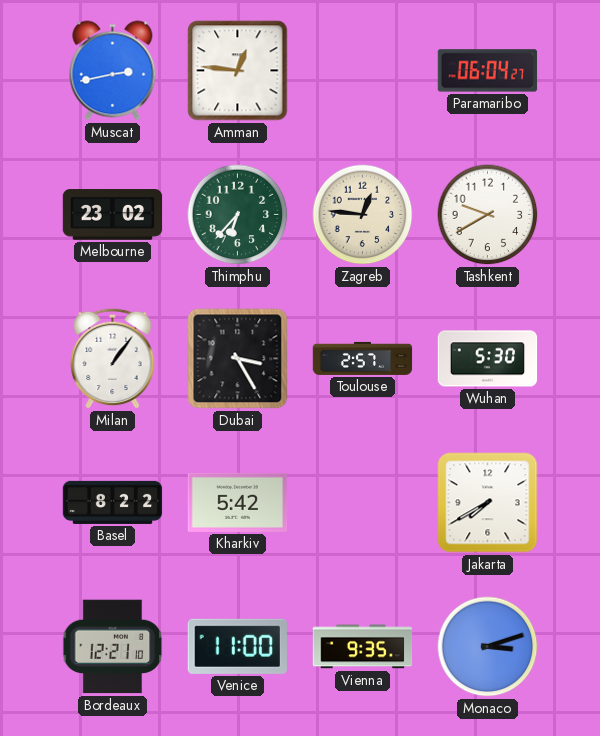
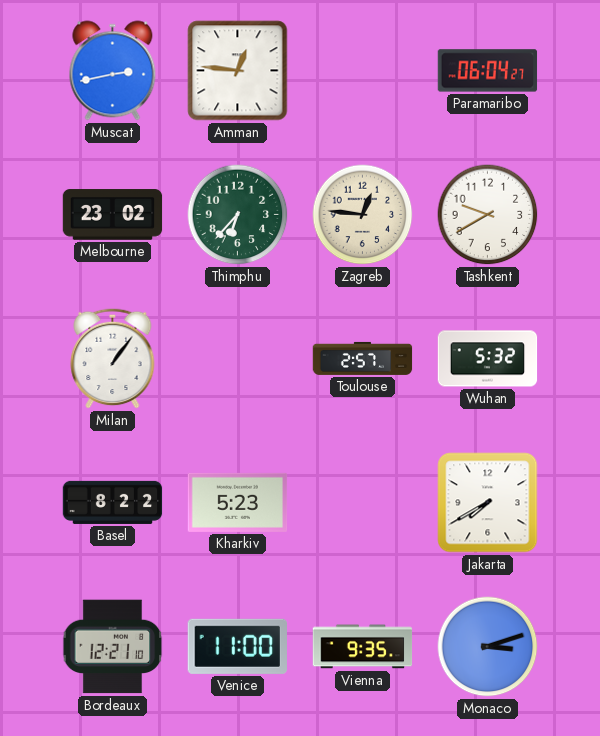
Dubai: 3:25 -> none
Wuhan: 5:30 -> 5:32
Kharkiv: 5:42 -> 5:23
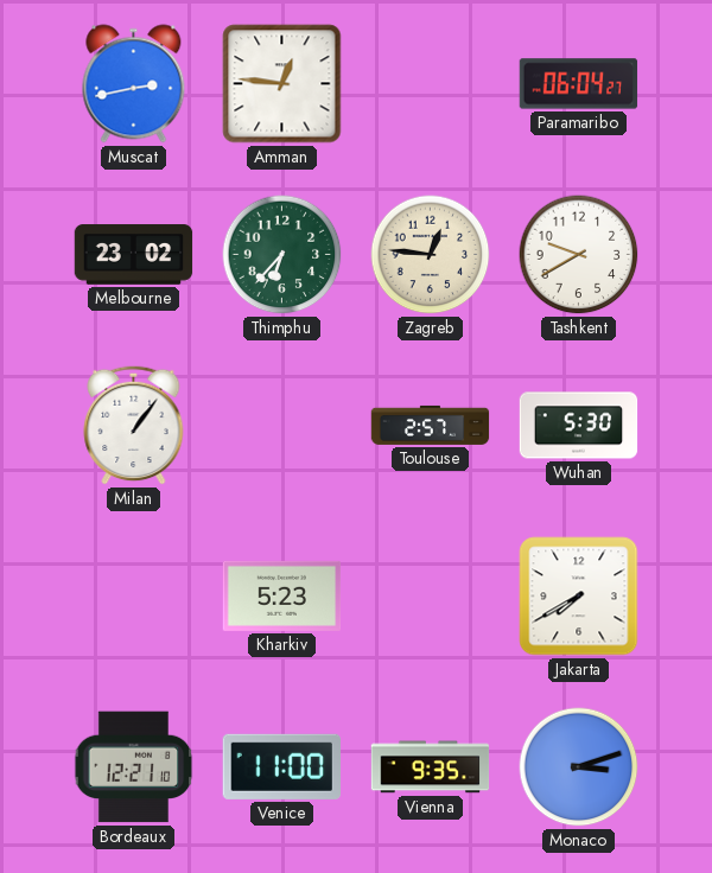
Wuhan: 5:32 -> 5:30
Basel: 8:22 -> none
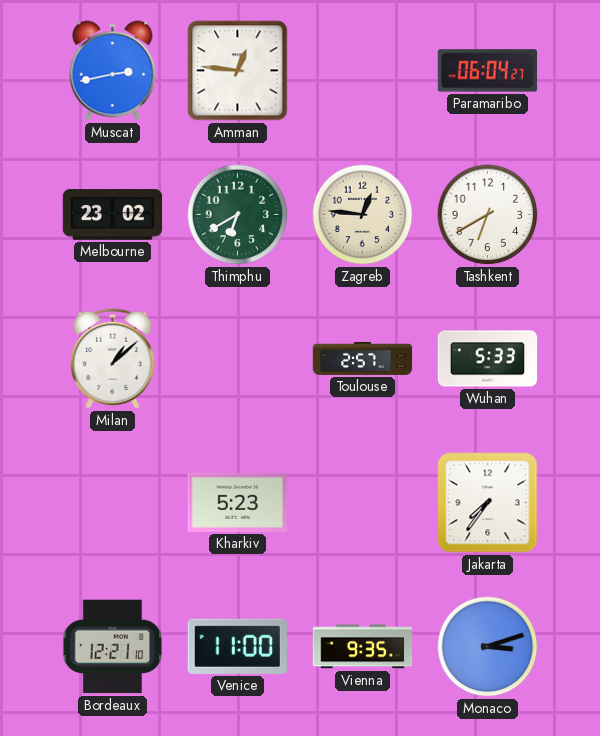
Thimphu: 6:37 -> 6:40
Tashkent: 9:40 -> 6:40
Milan: 1:06 -> 1:08
Wuhan: 5:30 -> 5:33
Jakarta: 7:40 -> 7:36
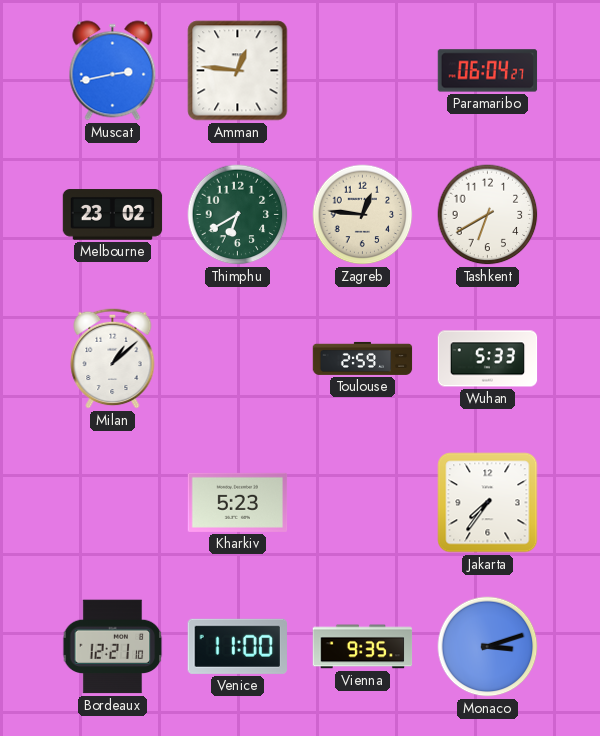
Toulouse: 2:57 -> 2:59
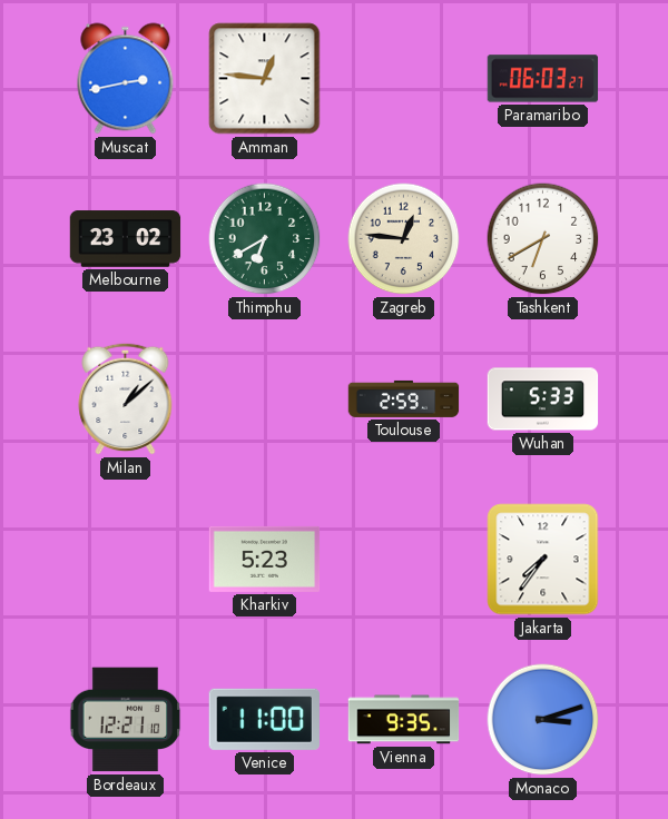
Paramaribo: 06:04 -> 06:03
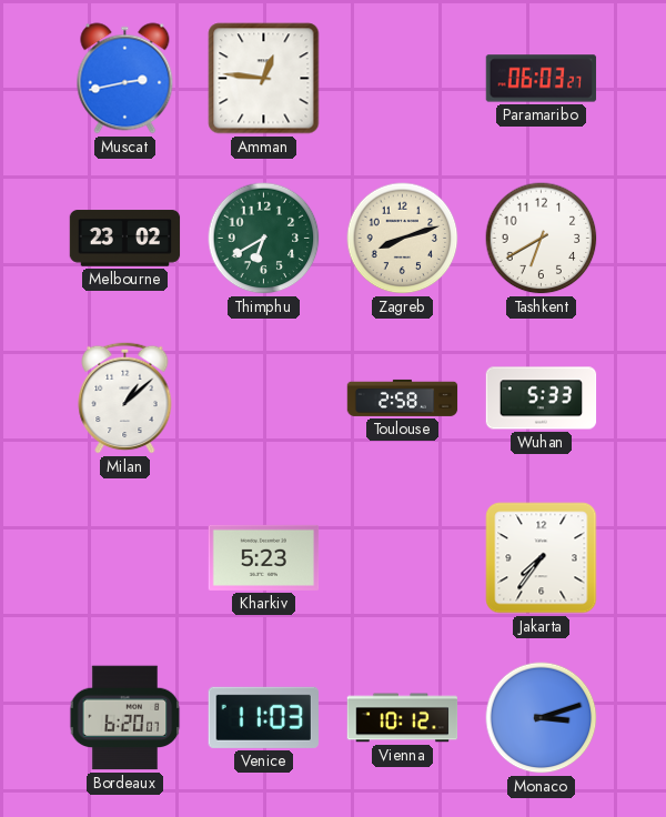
Zagreb: 12:46 -> 8:12
Toulouse: 2:59 -> 2:58
Bordeaux: 12:21 -> 6:20
Venice: 11:00 -> 11:03
Vienna: 9:35 -> 10:12
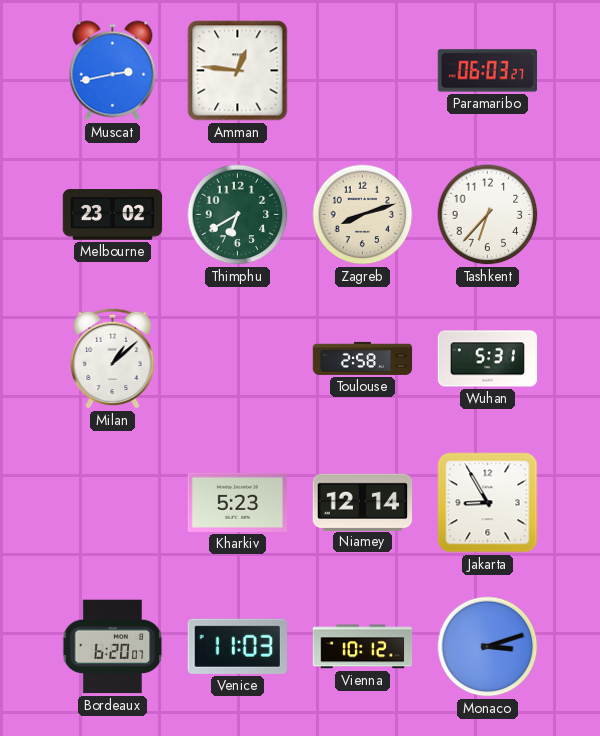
Tashkent: 6:40 -> 6:37
Wuhan: 5:33 -> 5:31
Niamey: none -> 12:14
Jakarta: 7:36 -> 8:55
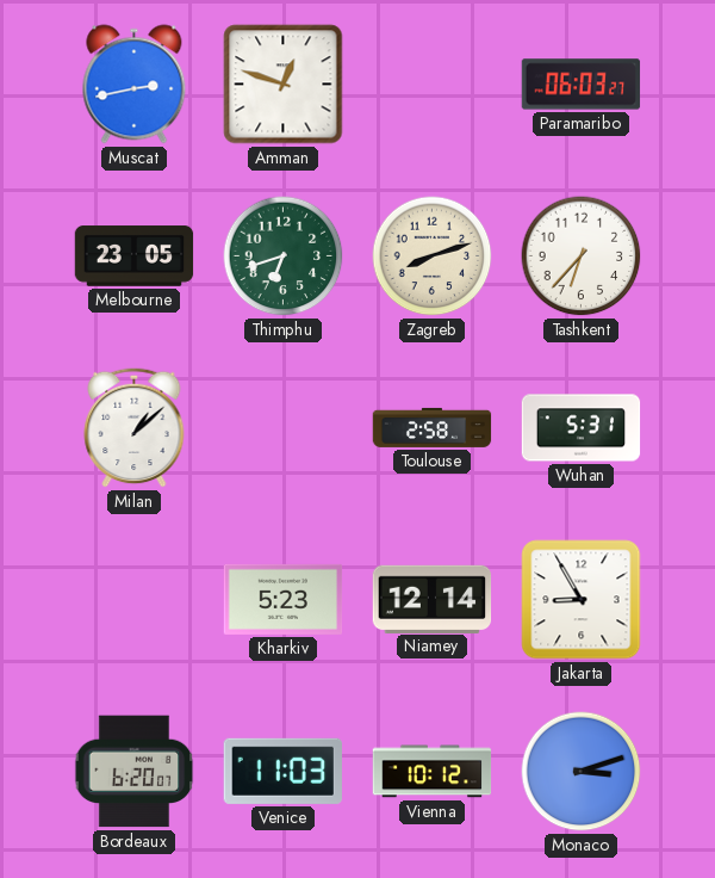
Amman: 12:46 -> 12:48
Melbourne: 23:02 -> 23:05
Thimphu: 6:40 -> 6:42
